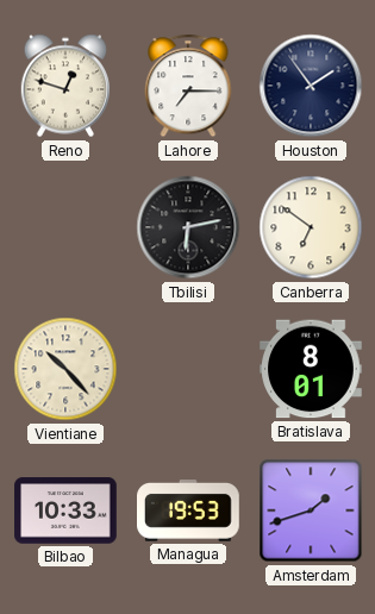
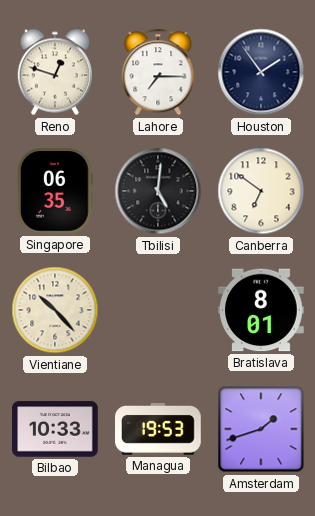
Singapore: none -> 06:35
Tbilisi: 6:13 -> 5:01
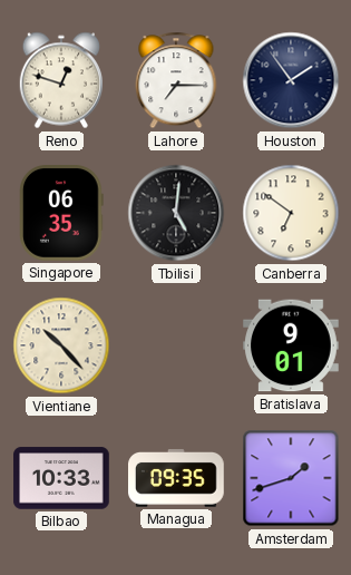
Bratislava: 8:01 -> 9:01
Managua: 19:53 -> 09:35
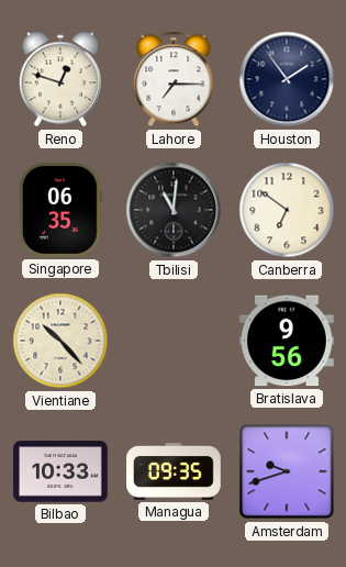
Tbilisi: 5:01 -> 11:01
Bratislava: 9:01 -> 9:56
Amsterdam: 1:42 -> 9:42
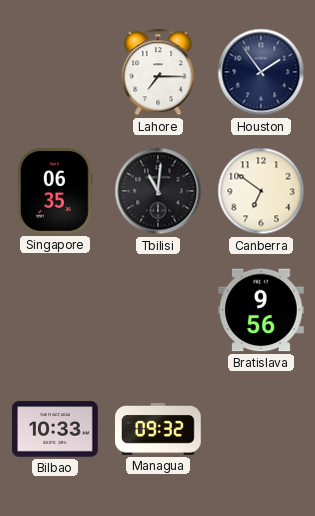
Reno: 12:48 -> none
Vientiane: 10:23 -> none
Managua: 09:35 -> 09:32
Amsterdam: 9:42 -> none
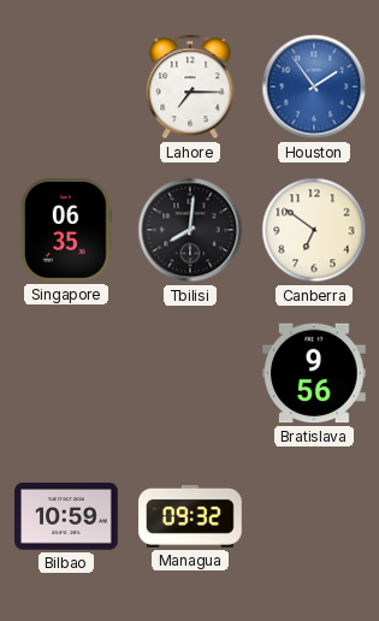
Houston dial: navy -> blue
Tbilisi: 11:01 -> 8:01
Bilbao: 10:33 -> 10:59
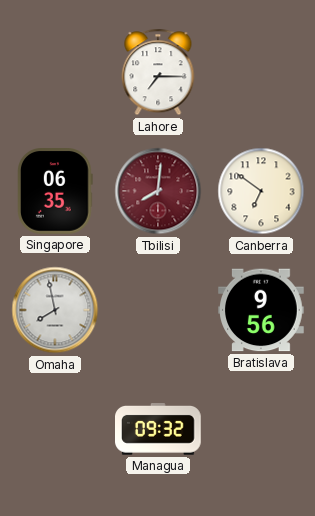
Houston: 1:54 -> none
Tbilisi dial: black -> burgundy
Omaha: none -> 7:58
Bilbao: 10:59 -> none
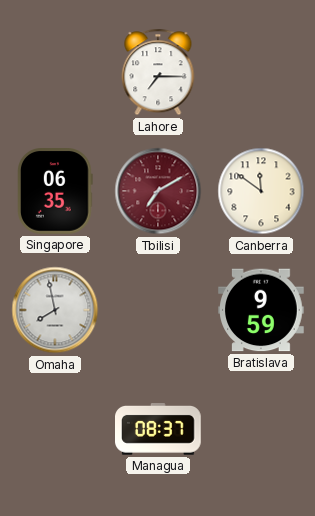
Tbilisi: 8:01 -> 7:10
Canberra: 6:51 -> 11:51
Bratislava: 9:56 -> 9:59
Managua: 09:32 -> 08:37
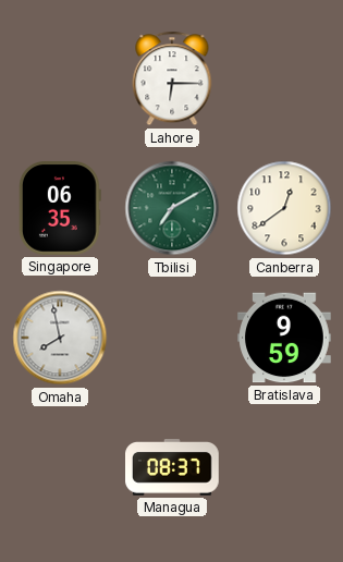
Lahore: 7:15 -> 6:15
Tbilisi dial: burgundy -> green
Canberra: 11:51 -> 12:39
